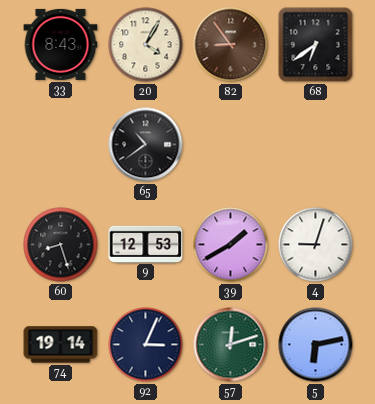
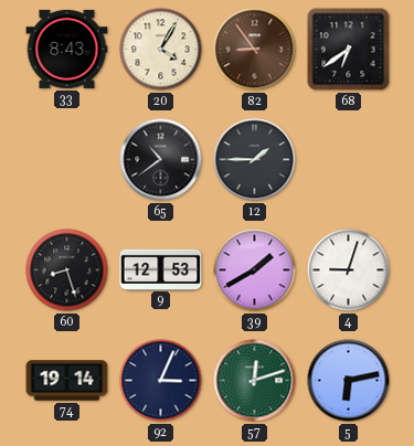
12: none -> 1:45
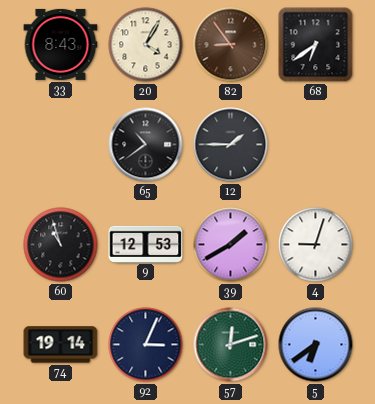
60: 8:27 -> 10:57
5: 6:13 -> 6:39
